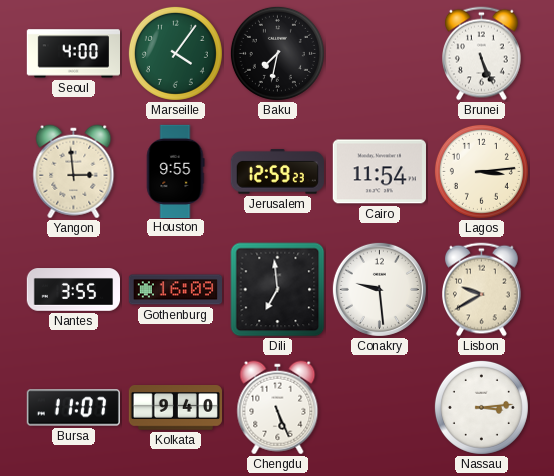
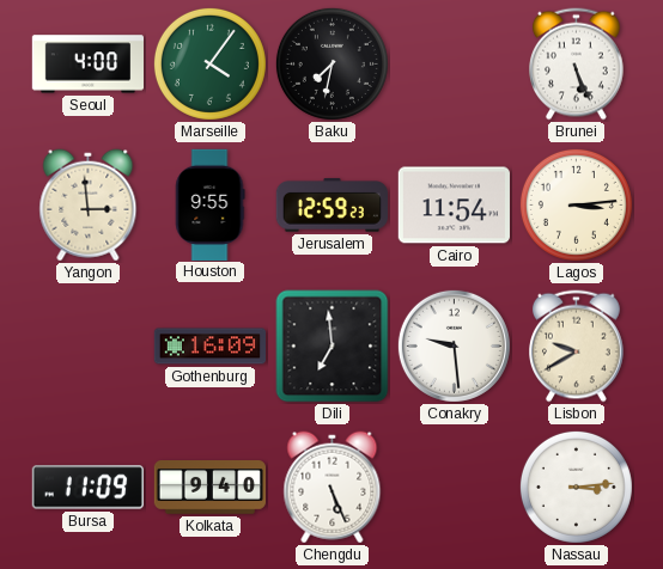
Nantes: 3:55 -> none
Bursa: 11:07 -> 11:09
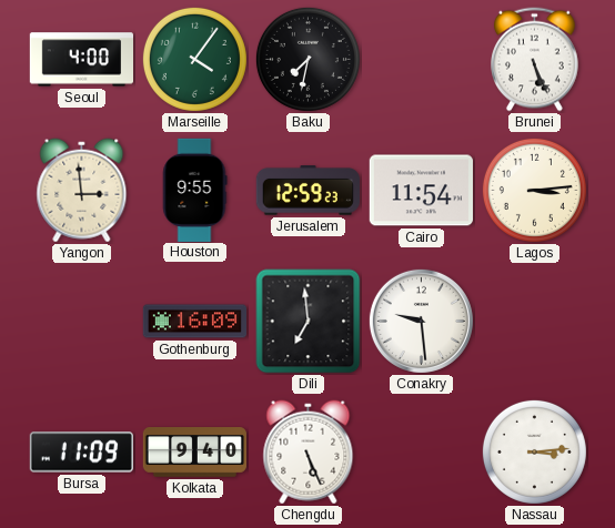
Lisbon: 9:40 -> none
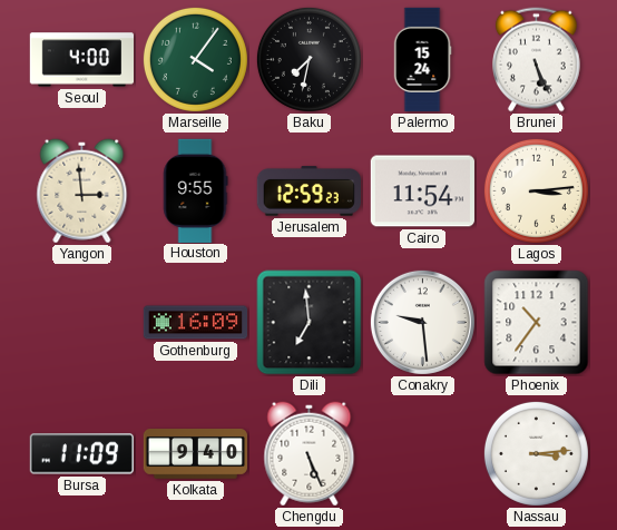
Palermo: none -> 15:24
Phoenix: none -> 10:36
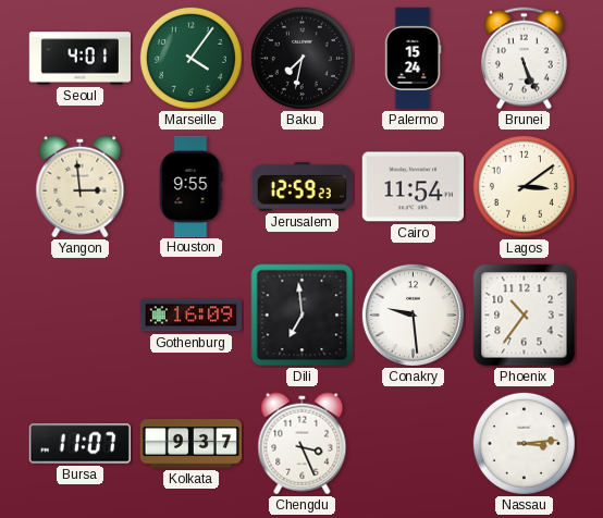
Seoul: 4:00 -> 4:01
Lagos: 3:14 -> 3:09
Bursa: 11:09 -> 11:07
Kolkata: 9:40 -> 9:37
Chengdu: 5:26 -> 3:26
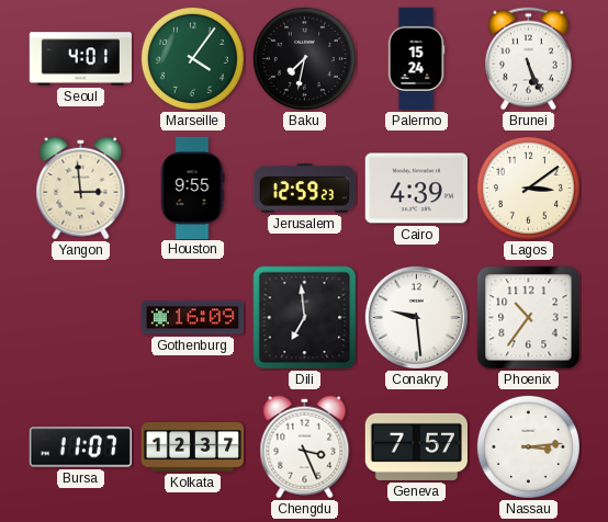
Cairo: 11:54 -> 4:39
Kolkata: 9:37 -> 12:37
Geneva: none -> 7:57
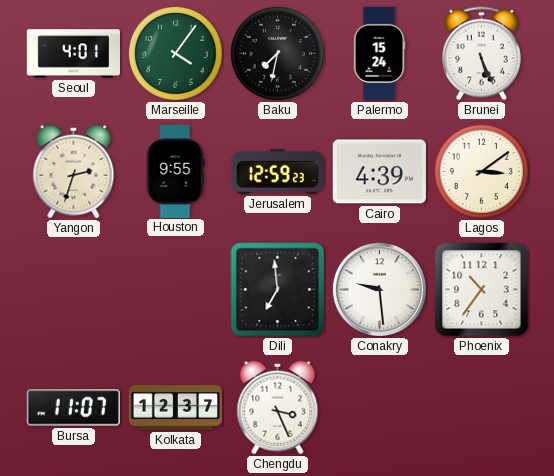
Yangon: 2:59 -> 2:33
Gothenburg: 16:09 -> none
Geneva: 7:57 -> none
Nassau: 3:14 -> none
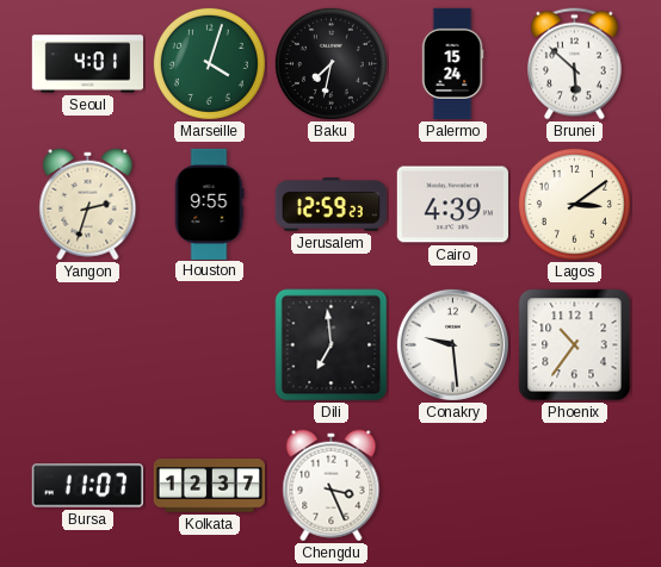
Marseille: 4:06 -> 4:03
Brunei: 5:26 -> 5:52
